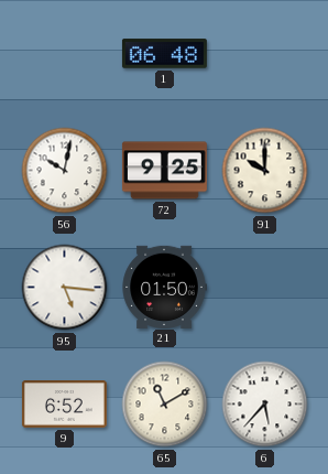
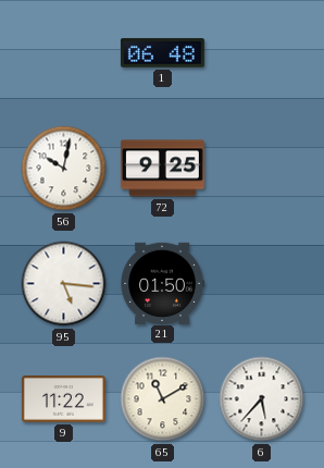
91: 10:00 -> none
9: 6:52 -> 11:22
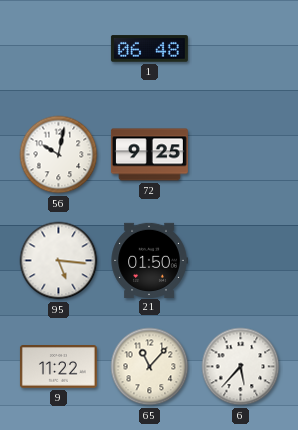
65: 11:10 -> 11:07
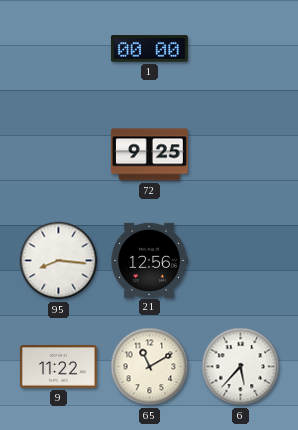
1: 06:48 -> 00:00
56: 10:02 -> none
95: 5:16 -> 8:16
21: 01:50 -> 12:56
65: 11:07 -> 11:10
